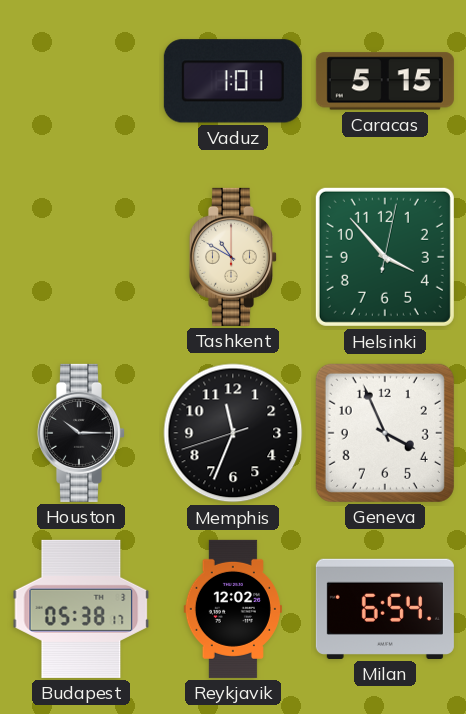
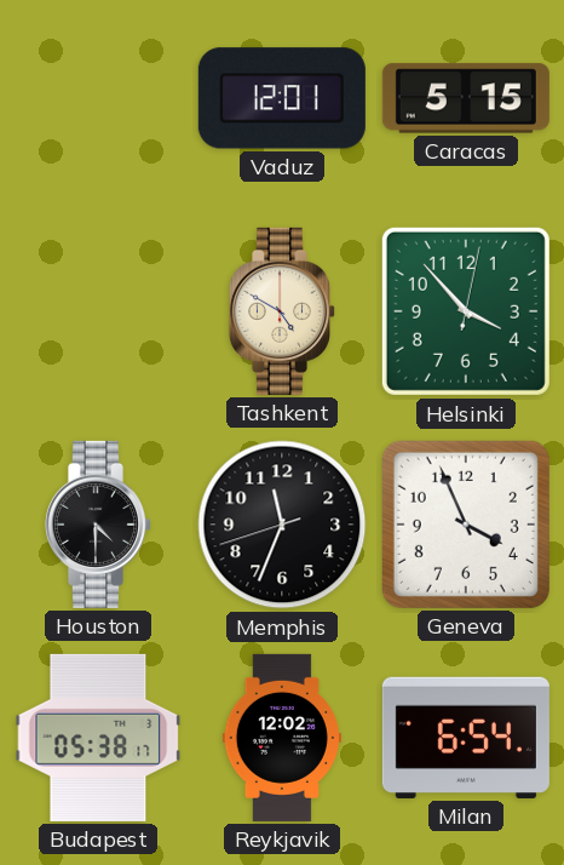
Vaduz: 1:01 -> 12:01
Tashkent: 10:50 -> 4:50
Houston: 10:15 -> 4:30
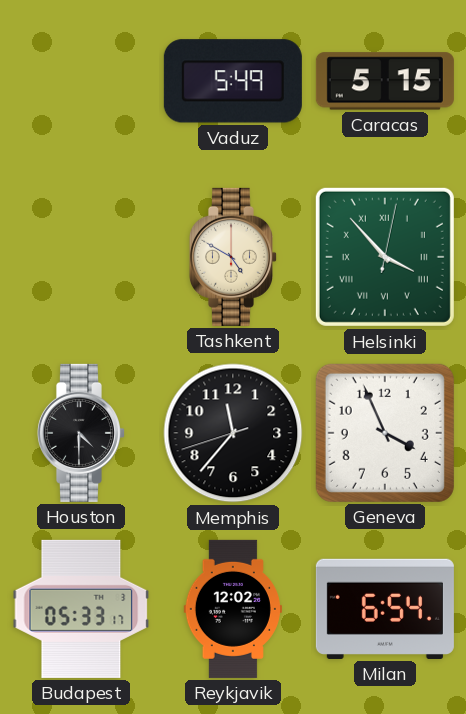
Vaduz: 12:01 -> 5:49
Helsinki numerals: Arabic -> Roman
Memphis: 11:33 -> 11:36
Budapest: 05:38 -> 05:33
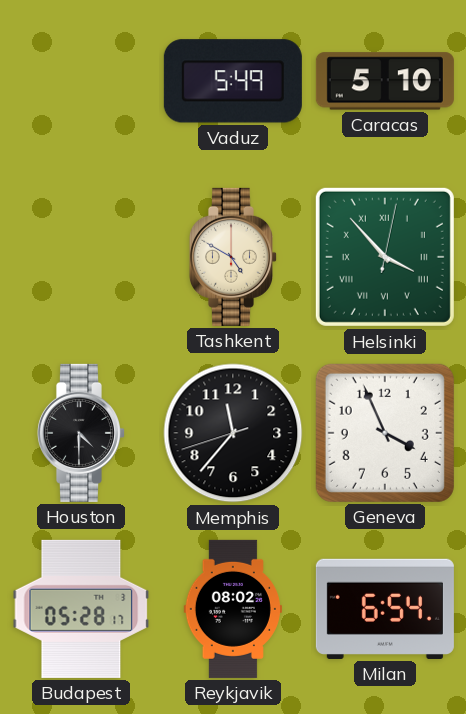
Caracas: 5:15 -> 5:10
Budapest: 05:33 -> 05:28
Reykjavik: 12:02 -> 08:02
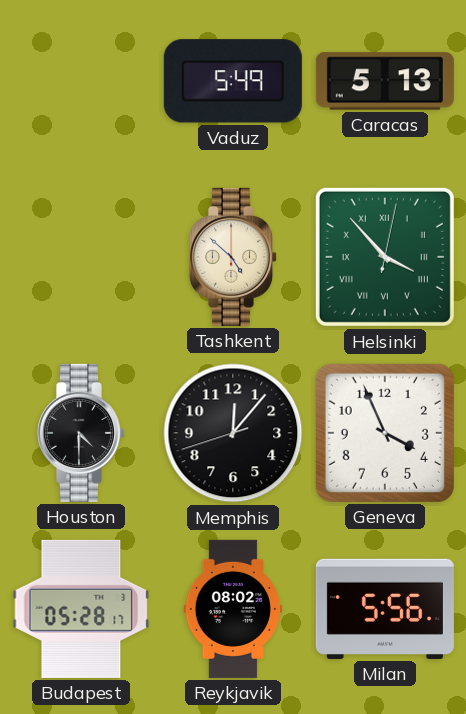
Caracas: 5:10 -> 5:13
Tashkent: 4:50 -> 4:52
Memphis: 11:36 -> 12:06
Milan: 6:54 -> 5:56
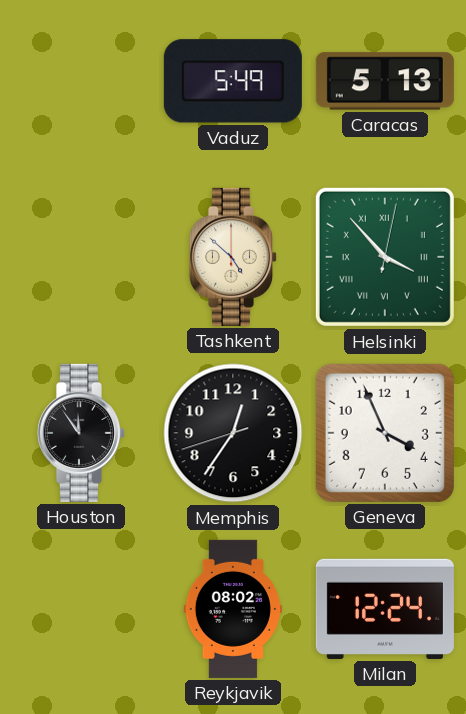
Houston: 4:30 -> 11:54
Memphis: 12:06 -> 12:35
Budapest: 05:28 -> none
Milan: 5:56 -> 12:24
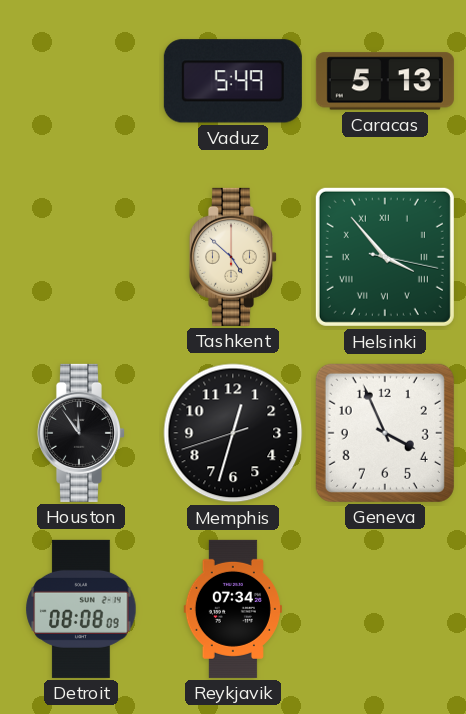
Helsinki: 3:53:02 -> 3:53:17
Memphis: 12:35 -> 12:32
Detroit: none -> 08:08
Reykjavik: 08:02 -> 07:34
Milan: 12:24 -> none
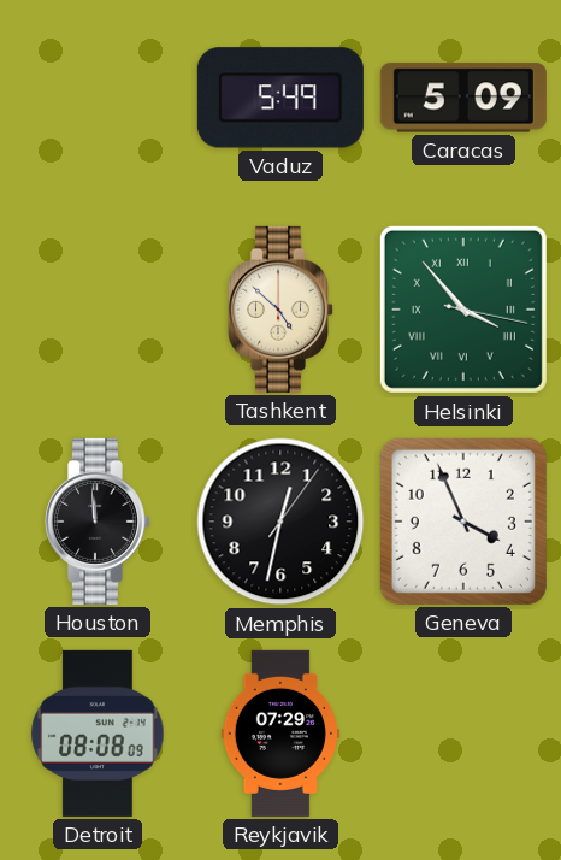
Caracas: 5:13 -> 5:09
Houston: 11:54 -> 11:59
Memphis: 12:32:42 -> 12:32:06
Reykjavik: 07:34 -> 07:29
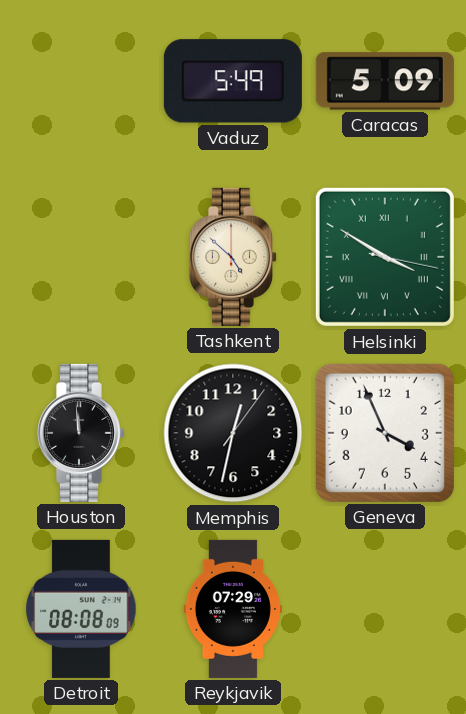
Helsinki: 3:53 -> 3:50
